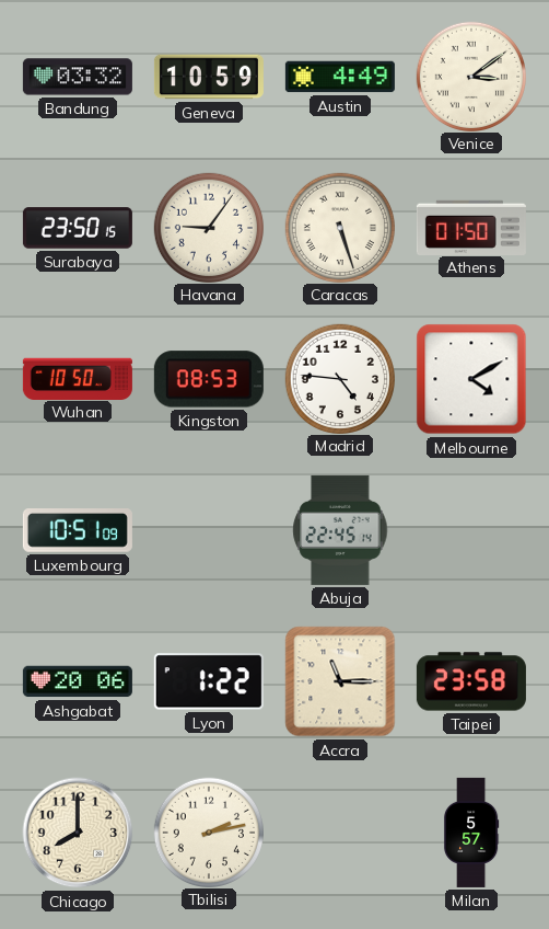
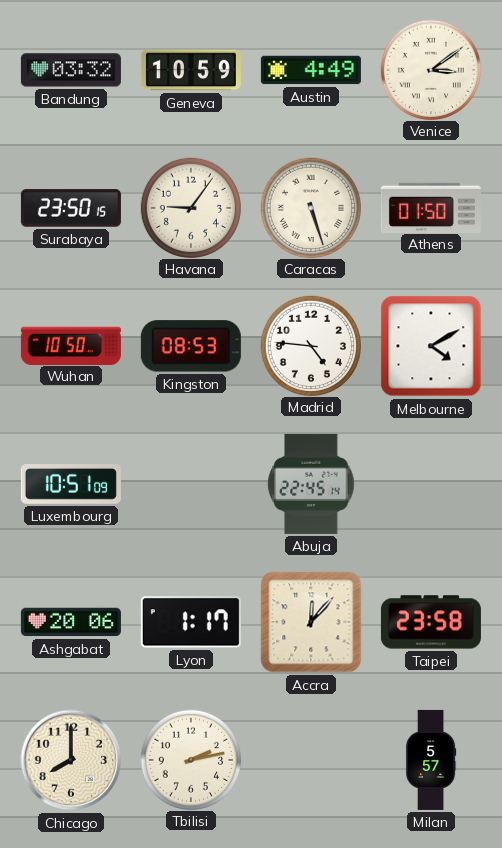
Lyon: 1:22 -> 1:17
Accra: 11:15 -> 12:07
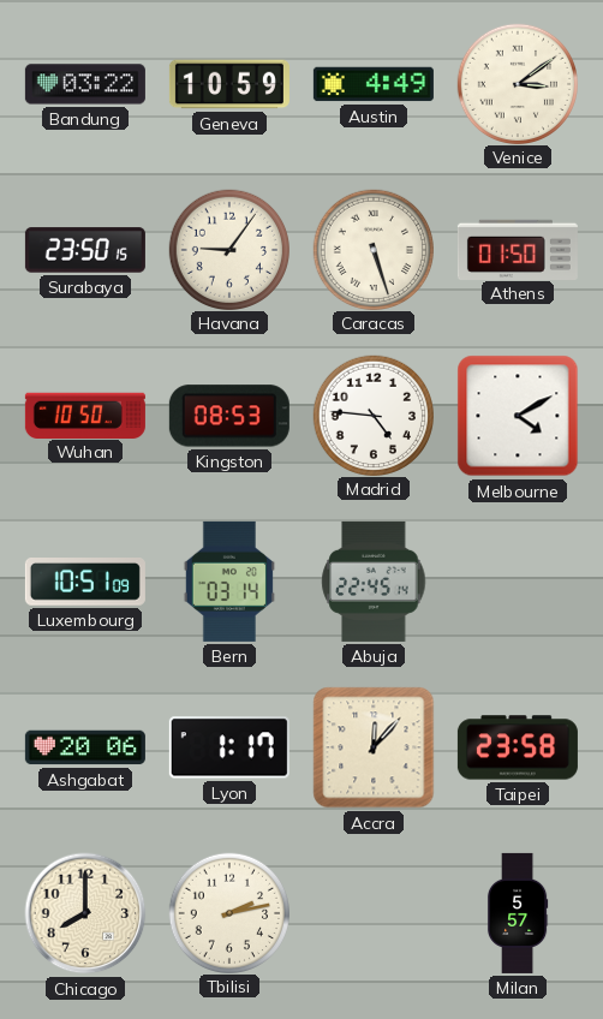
Bandung: 03:32 -> 03:22
Bern: none -> 03:14
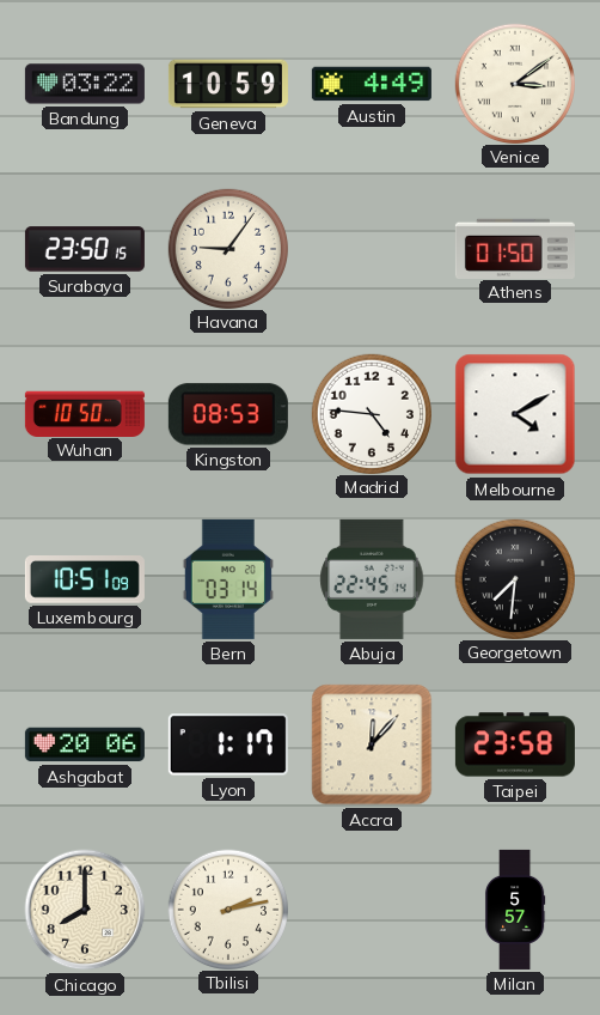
Caracas: 5:27 -> none
Georgetown: none -> 7:31
